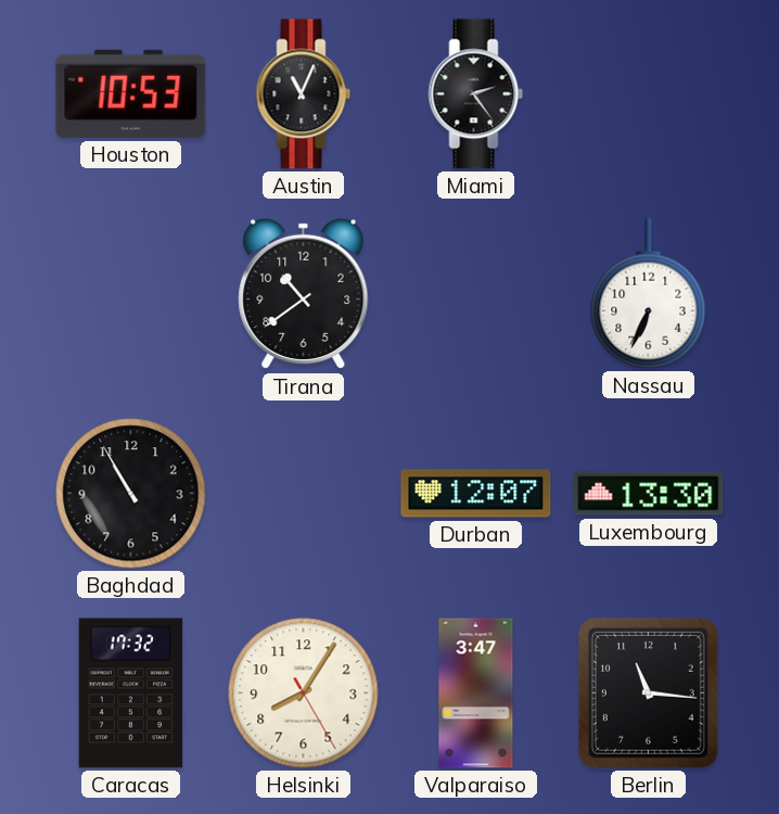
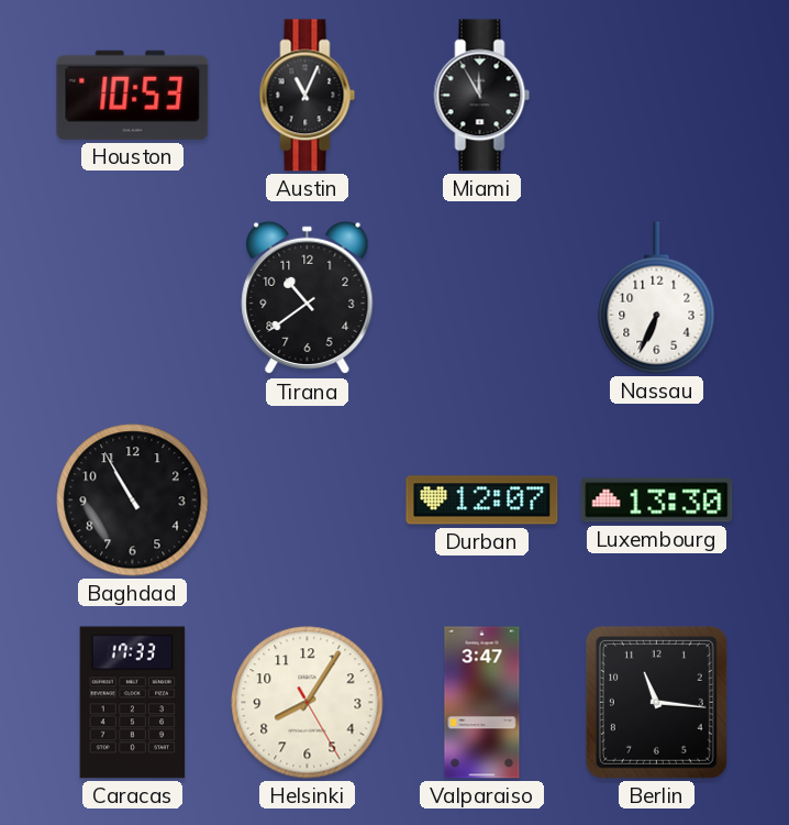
Miami: 2:24 -> 11:55
Caracas: 17:32 -> 17:33
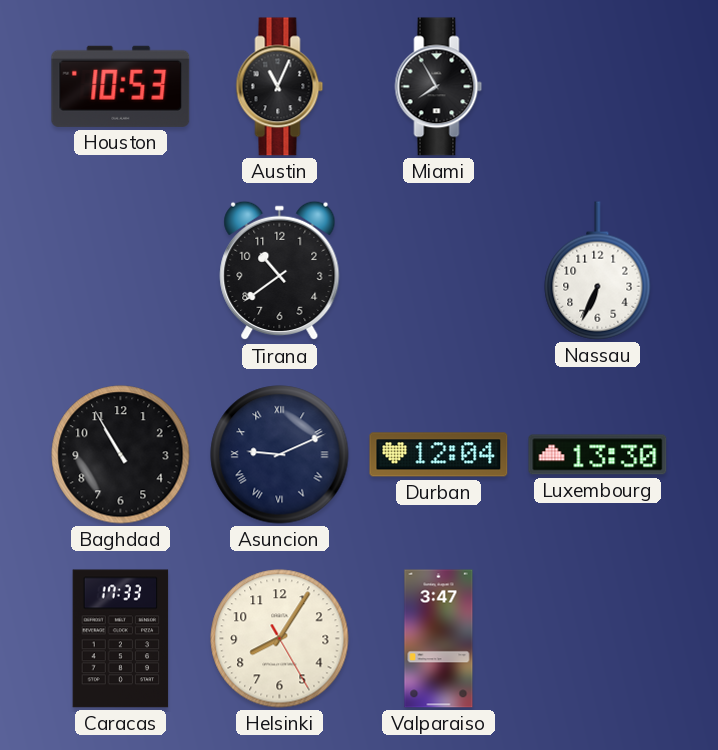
Miami: 11:55 -> 7:55
Asuncion: none -> 9:11
Durban: 12:07 -> 12:04
Berlin: 11:16 -> none
